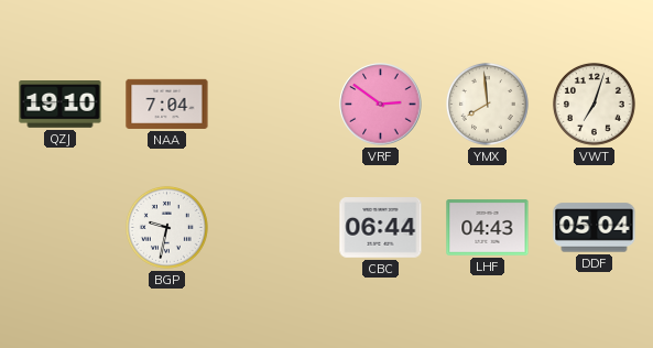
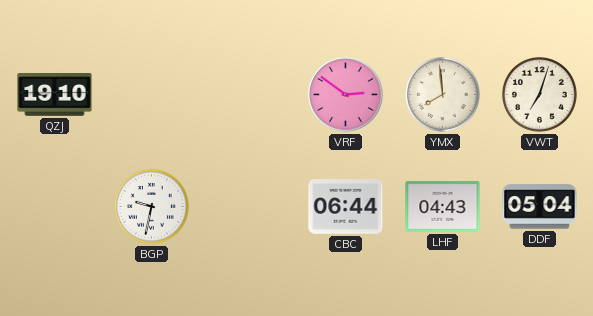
NAA: 7:04 -> none
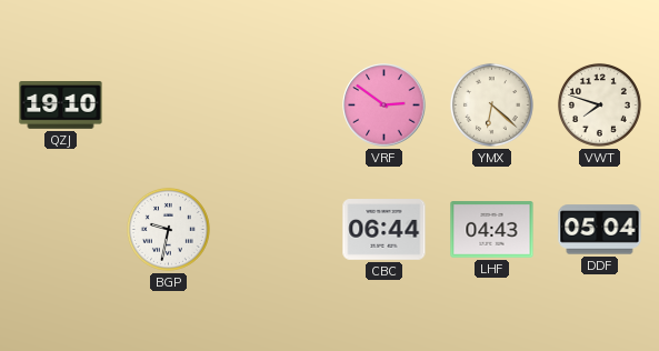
YMX: 7:59 -> 6:22
VWT: 7:03 -> 7:48
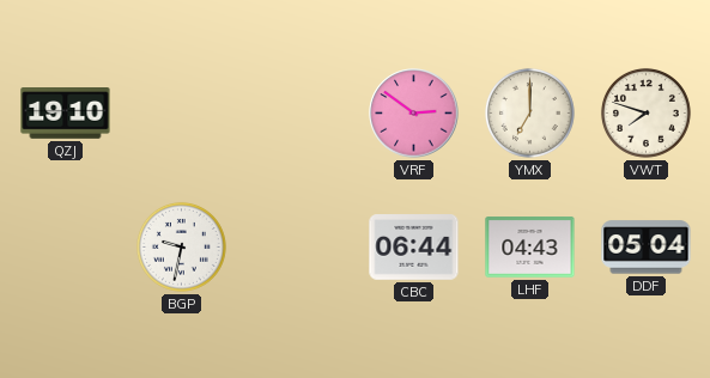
YMX: 6:22 -> 7:00
